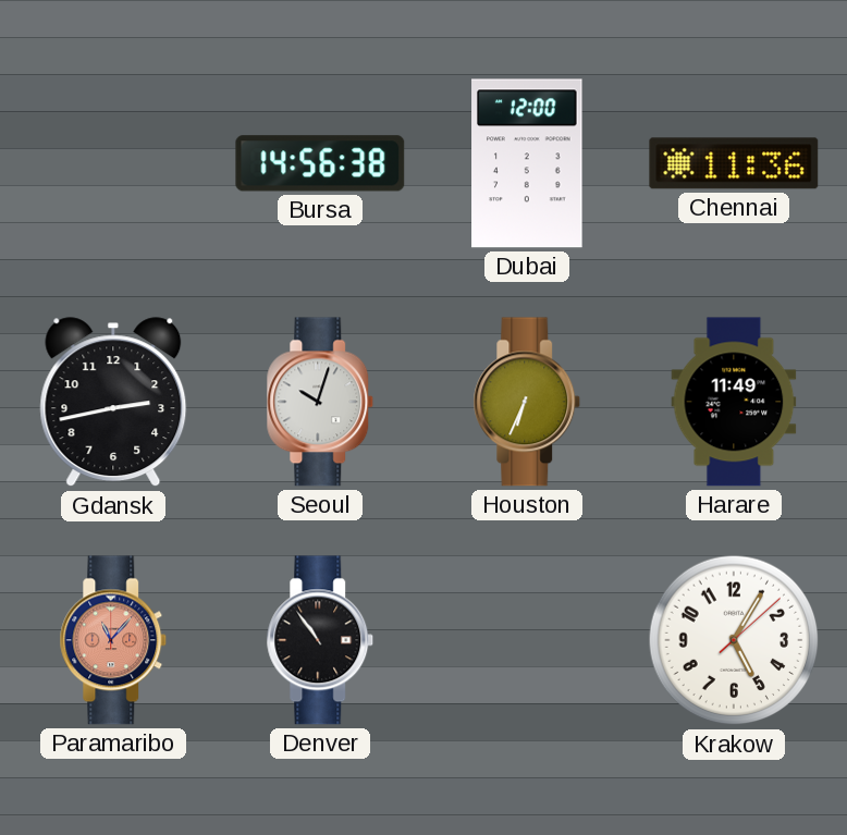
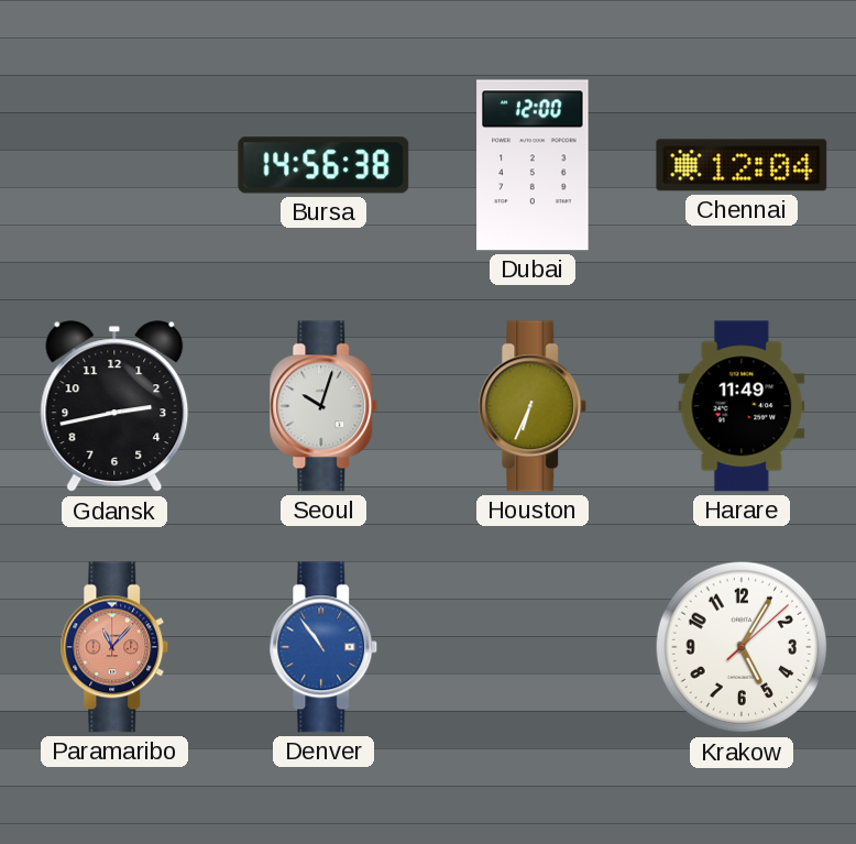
Chennai: 11:36 -> 12:04
Denver dial: black -> blue
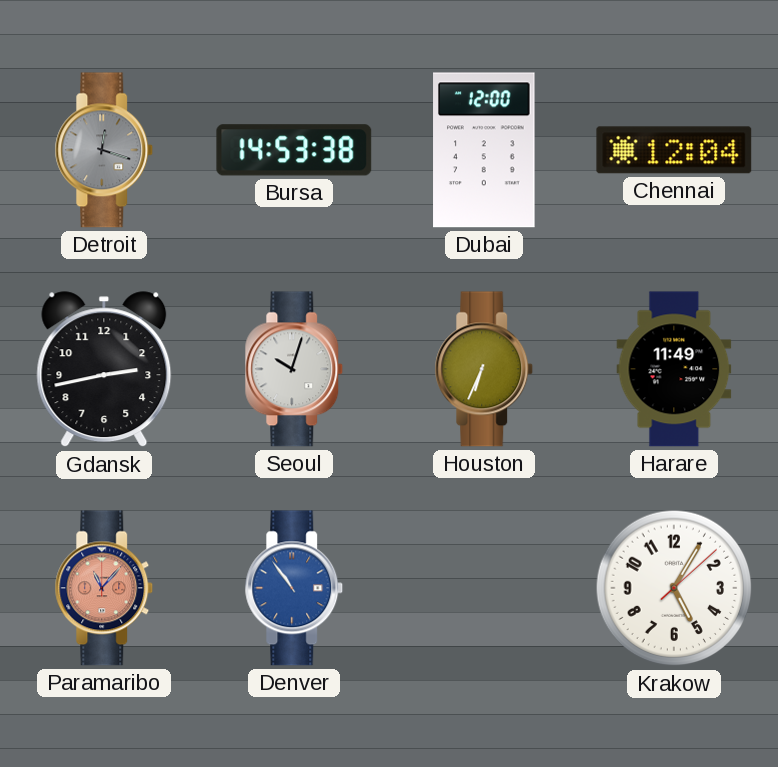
Detroit: none -> 12:18
Bursa: 14:56 -> 14:53
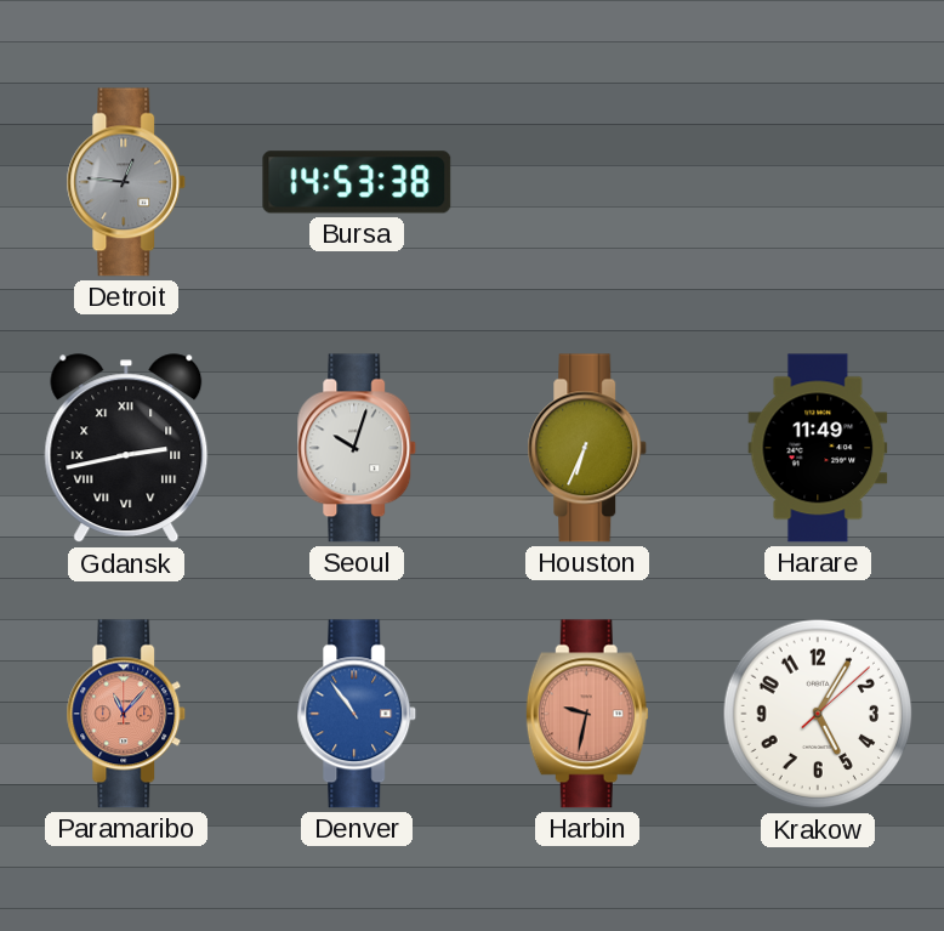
Detroit: 12:18 -> 12:46
Dubai: 12:00 -> none
Chennai: 12:04 -> none
Gdansk numerals: Arabic -> Roman
Harbin: none -> 9:32
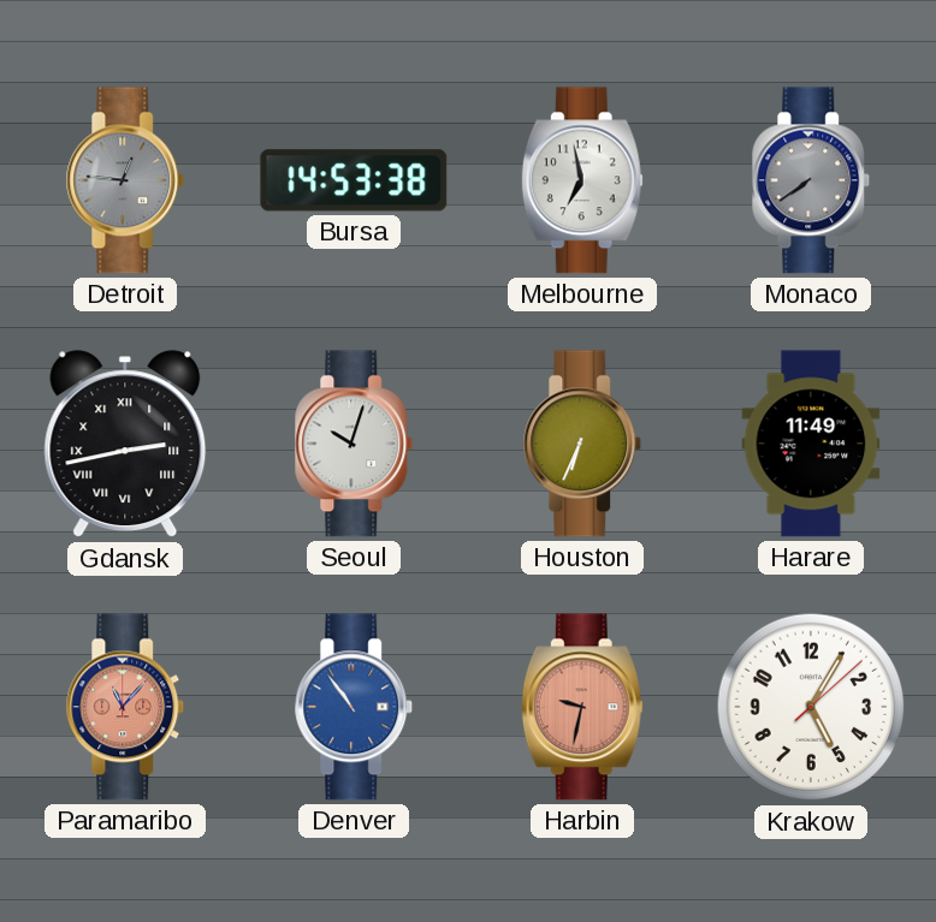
Melbourne: none -> 6:58
Monaco: none -> 7:39
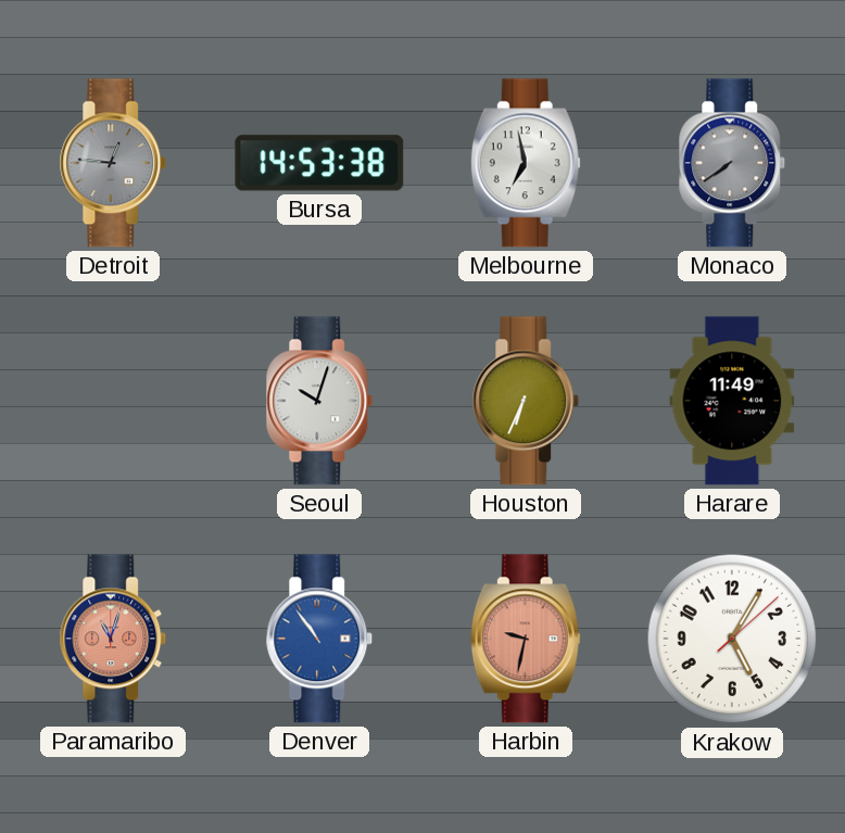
Gdansk: 2:43 -> none
Paramaribo: 11:07 -> 11:03
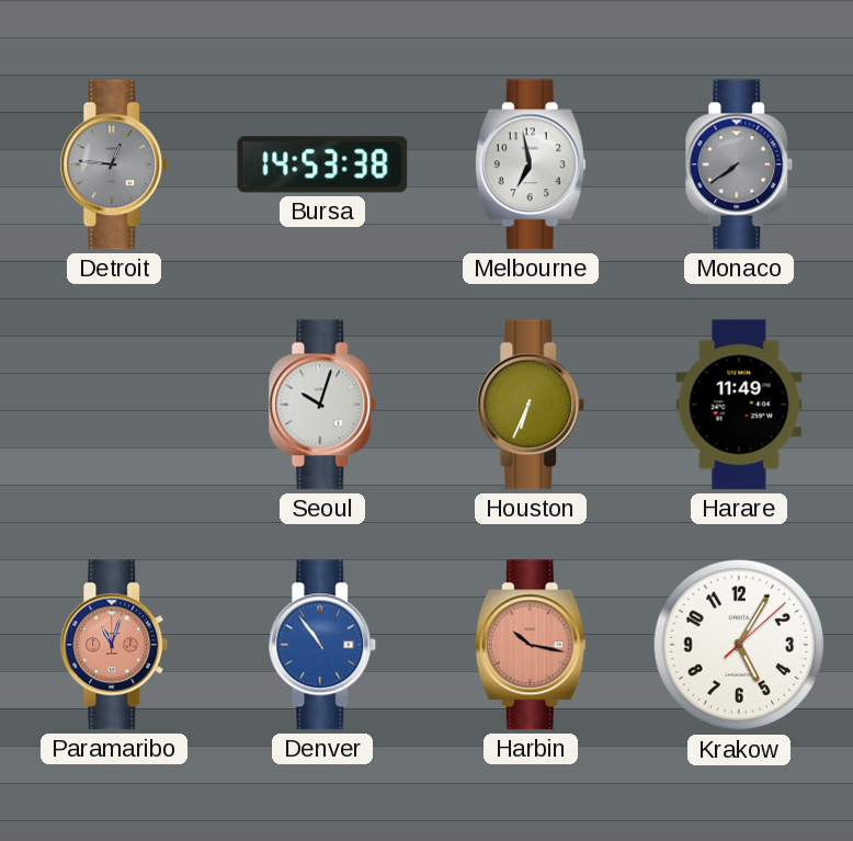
Harbin: 9:32 -> 10:17
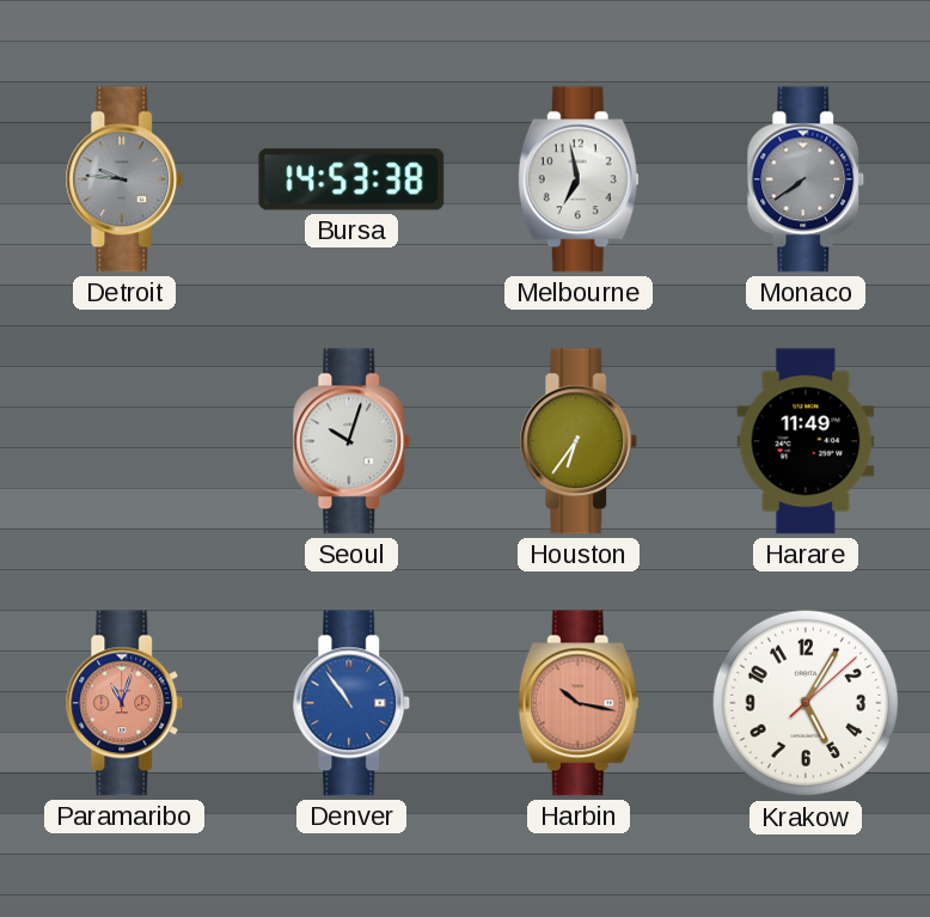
Detroit: 12:46 -> 9:46
Houston: 6:34 -> 6:36
